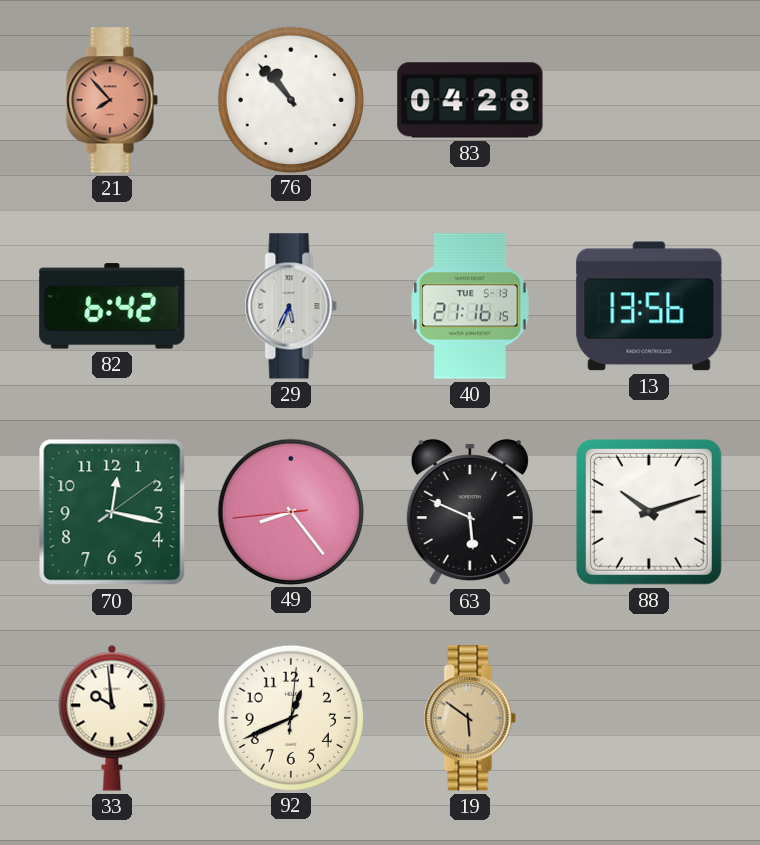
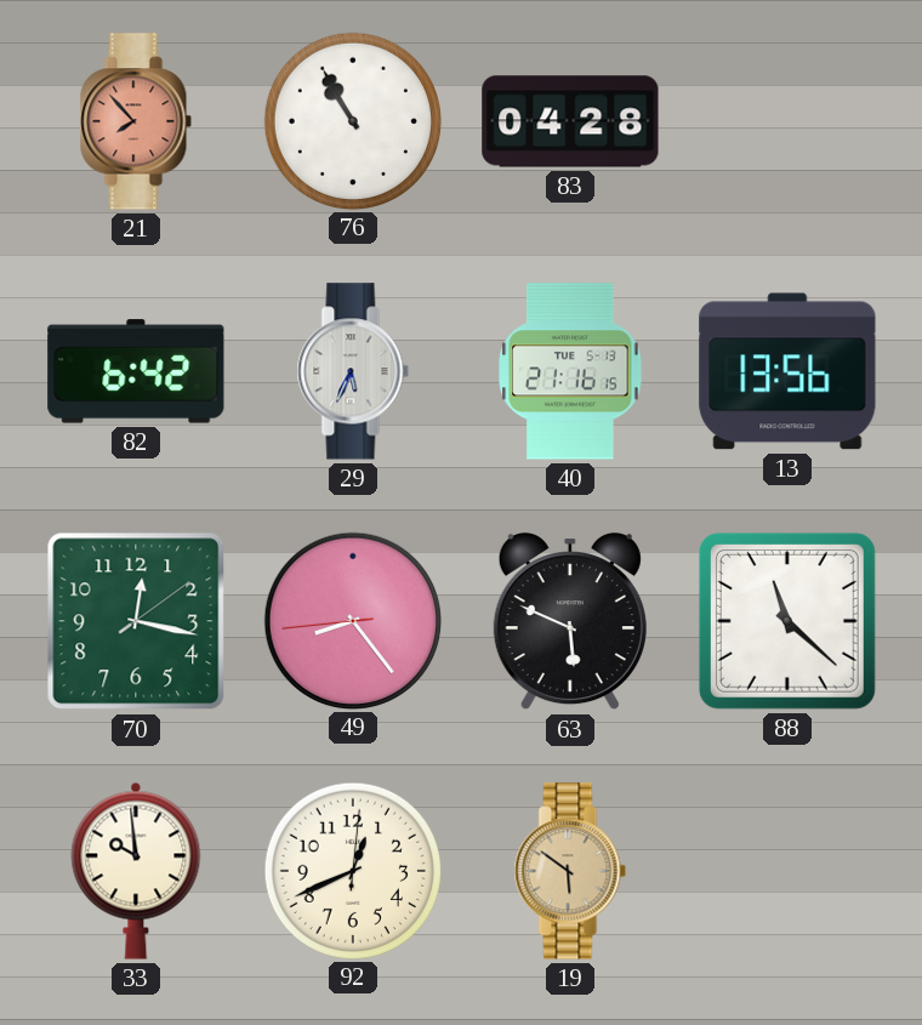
76: 10:53 -> 10:55
88: 10:12 -> 11:22
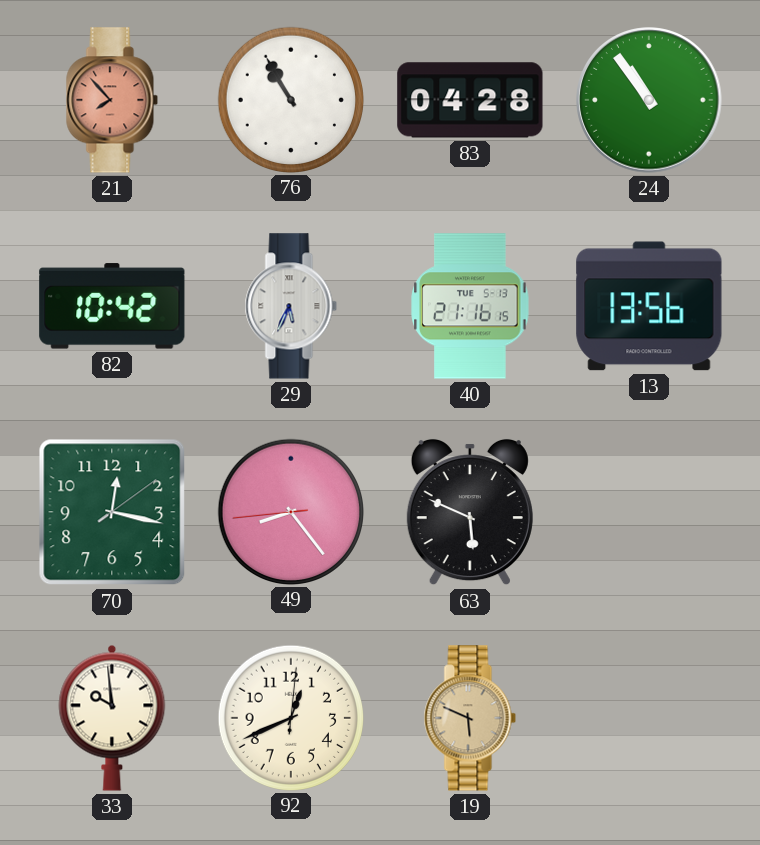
24: none -> 10:54
82: 6:42 -> 10:42
88: 11:22 -> none
19: 5:51 -> 5:49
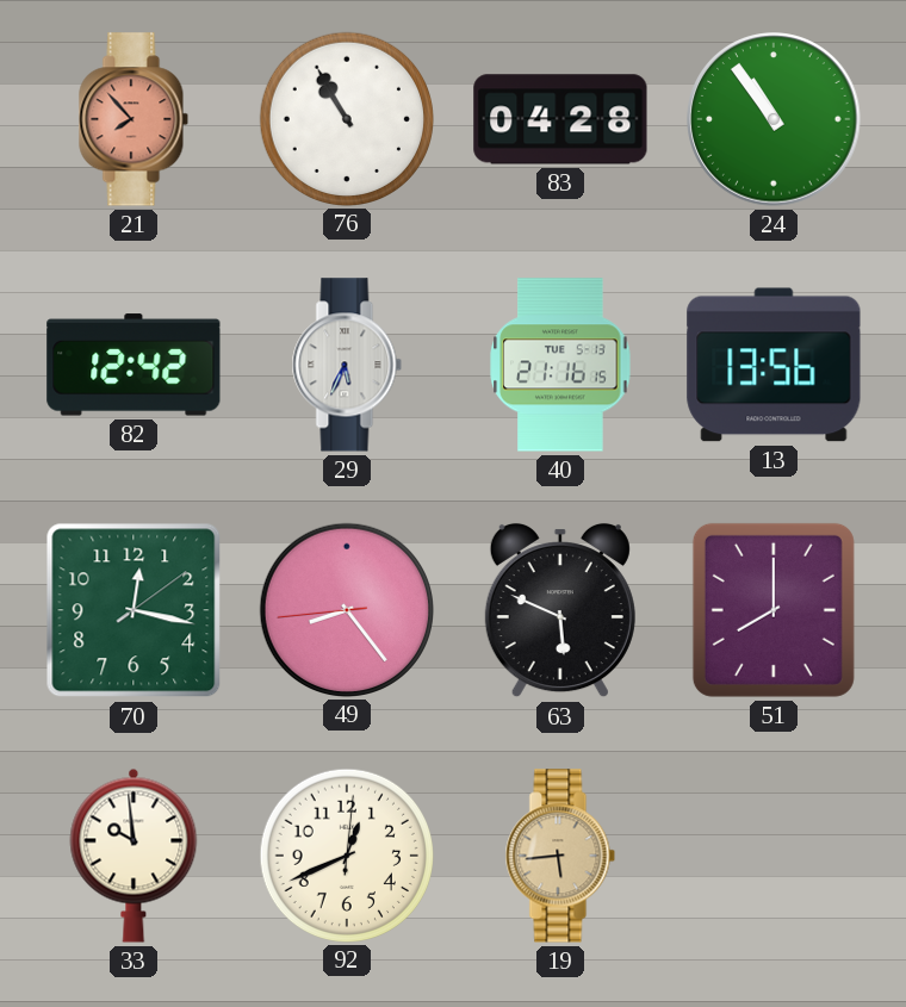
82: 10:42 -> 12:42
51: none -> 8:00
19: 5:49 -> 5:44
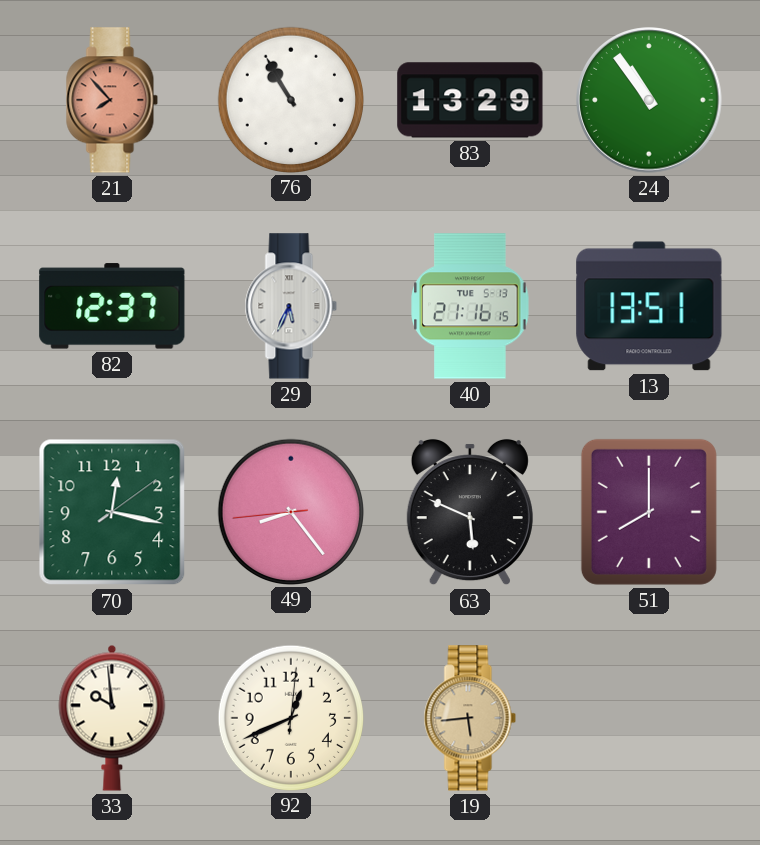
83: 04:28 -> 13:29
82: 12:42 -> 12:37
13: 13:56 -> 13:51
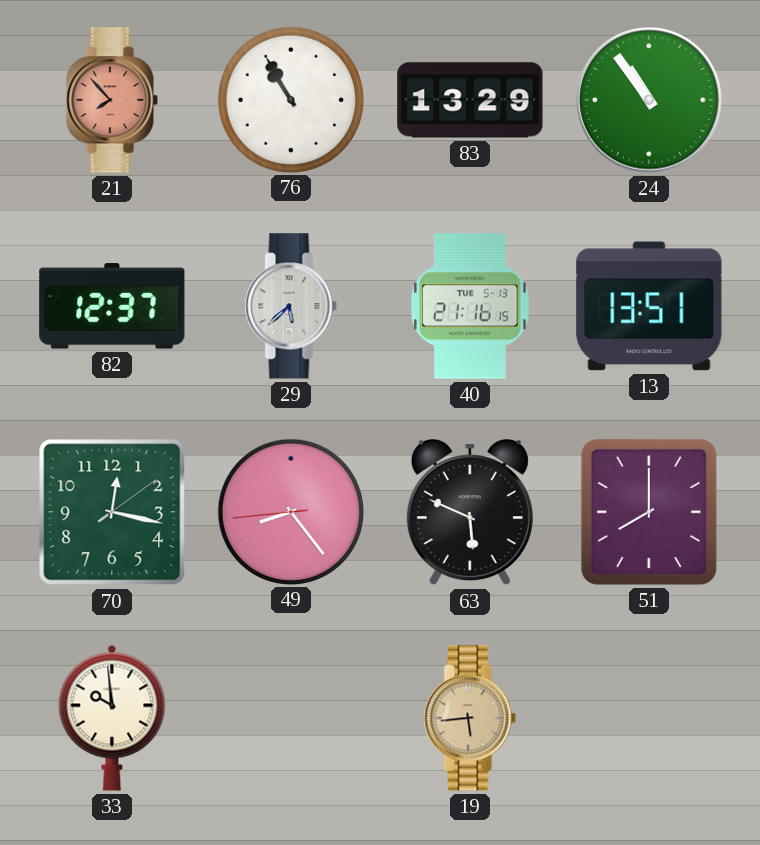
29: 5:34 -> 5:38
92: 12:41 -> none
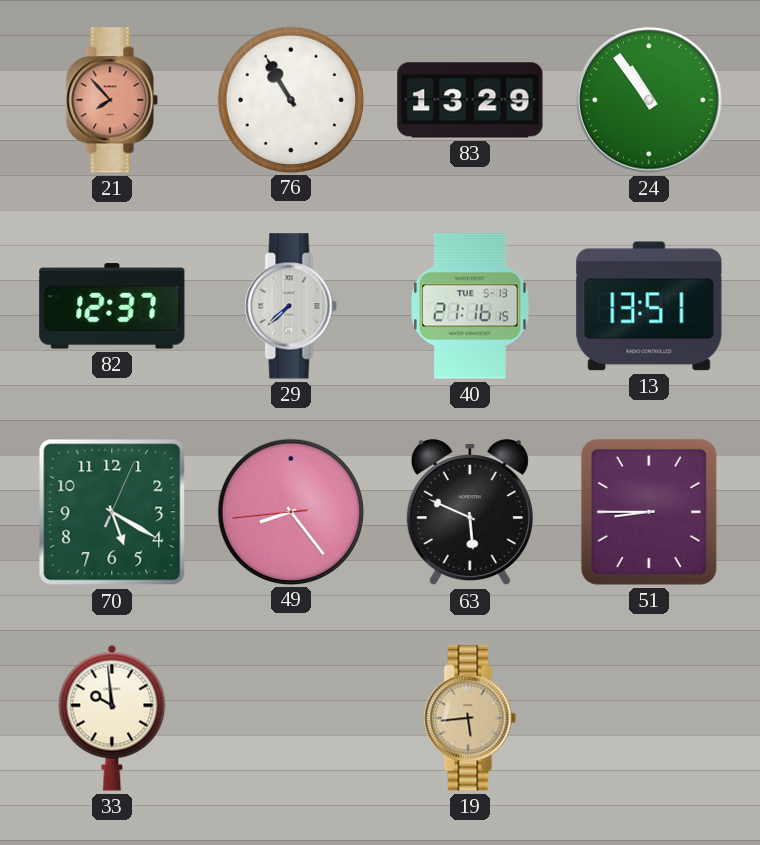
29: 5:38 -> 7:38
70: 12:17 -> 5:20
51: 8:00 -> 8:45
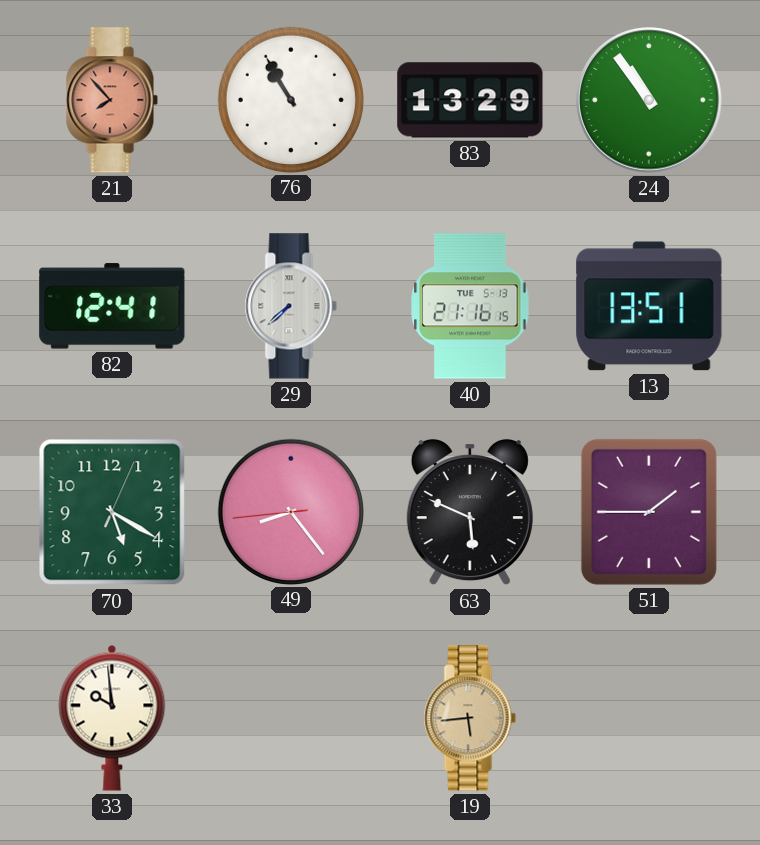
82: 12:37 -> 12:41
51: 8:45 -> 1:45
